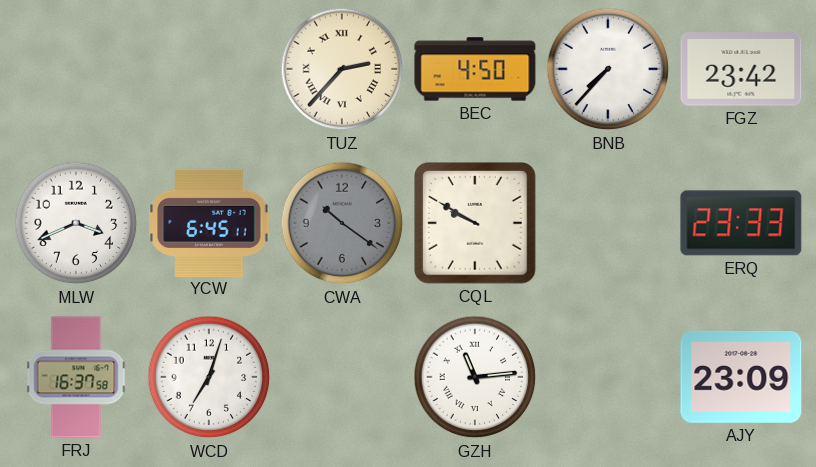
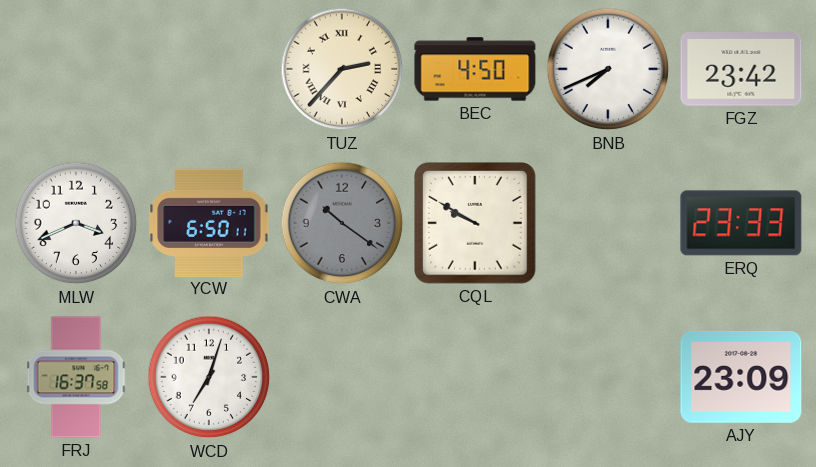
BNB: 7:37 -> 7:41
YCW: 6:45 -> 6:50
GZH: 11:14 -> none
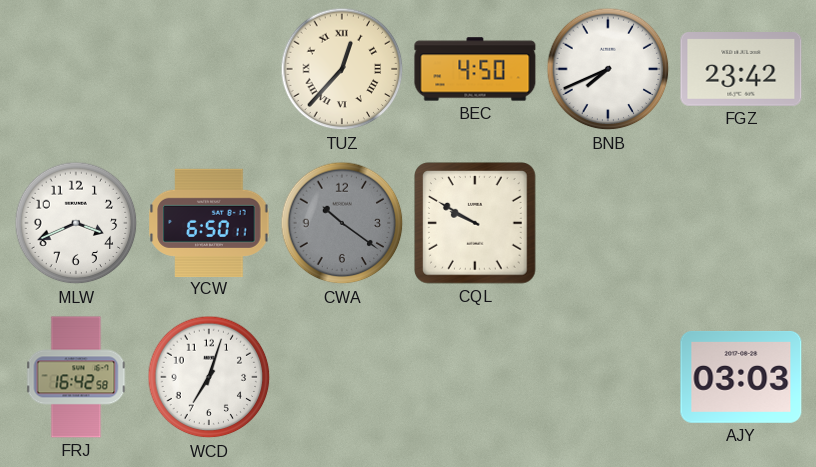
TUZ: 2:37 -> 12:37
ERQ: 23:33 -> none
FRJ: 16:37 -> 16:42
AJY: 23:09 -> 03:03
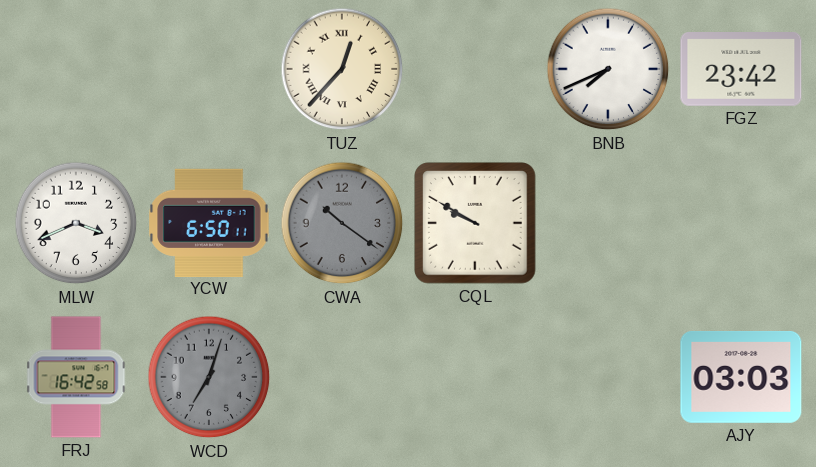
BEC: 4:50 -> none
WCD dial: white -> grey
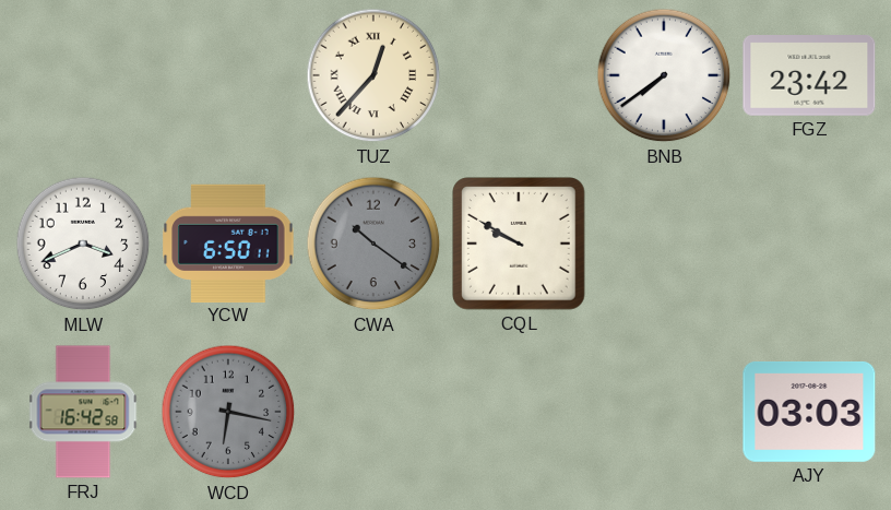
BNB: 7:41 -> 7:39
WCD: 7:03 -> 6:17
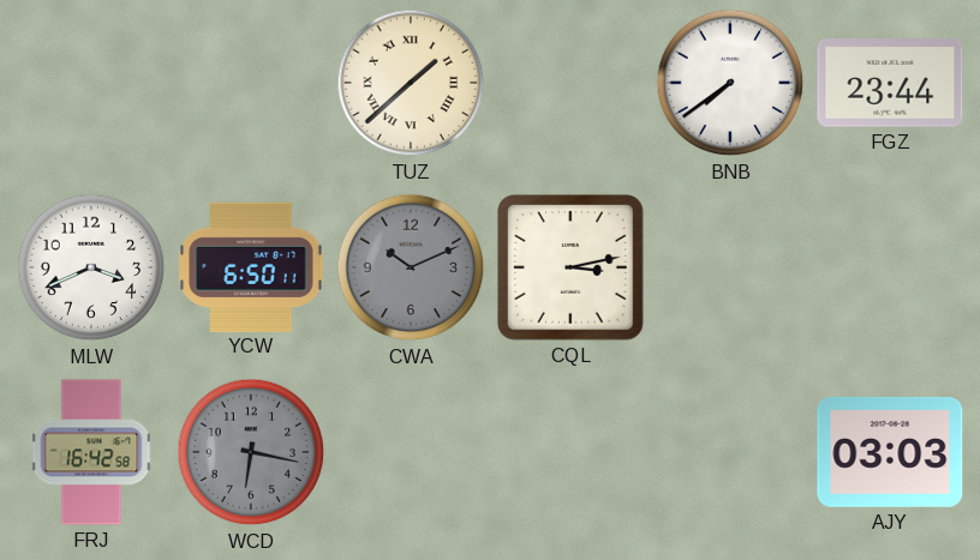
TUZ: 12:37 -> 1:38
FGZ: 23:42 -> 23:44
CWA: 10:21 -> 10:11
CQL: 9:50 -> 3:13
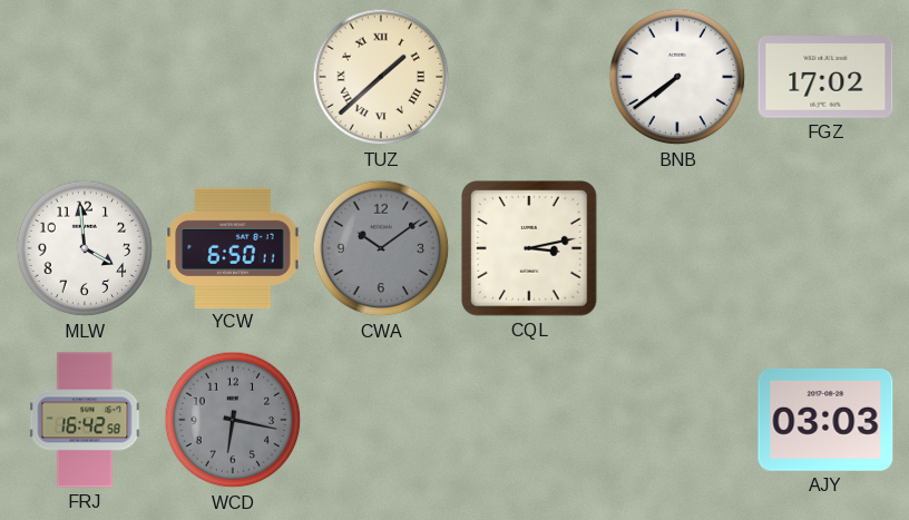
FGZ: 23:44 -> 17:02
MLW: 3:41 -> 3:59
CWA: 10:11 -> 10:09
